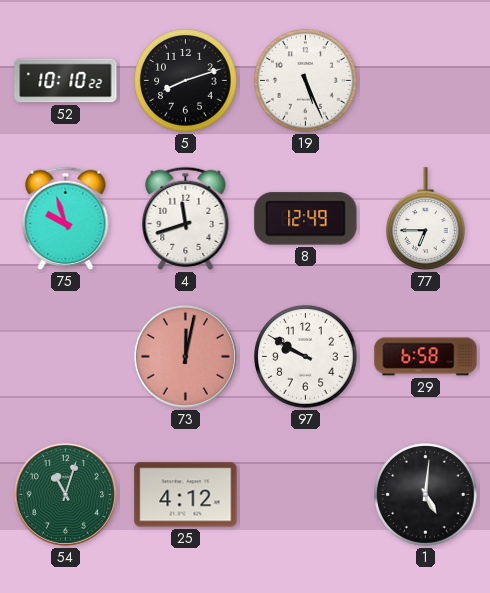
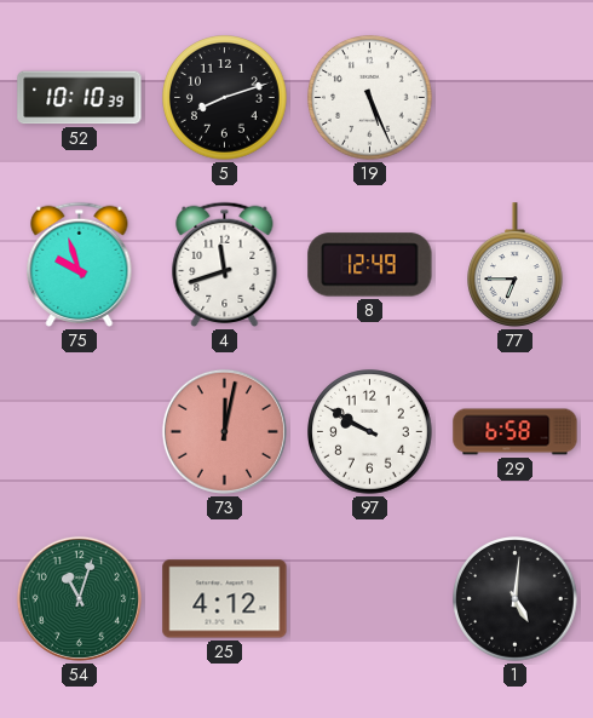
52: 10:10:22 -> 10:10:39
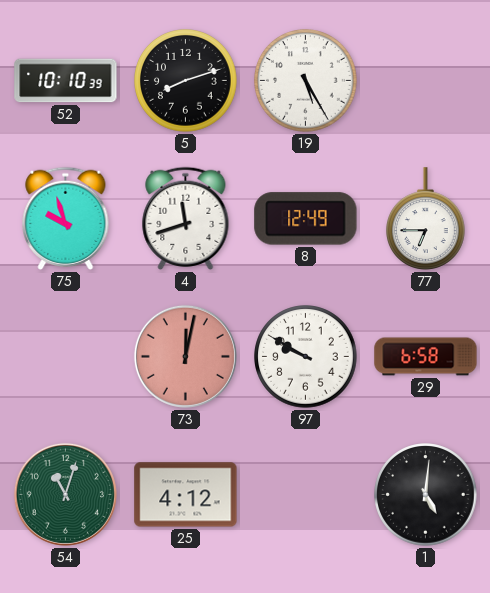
19: 5:26 -> 5:25
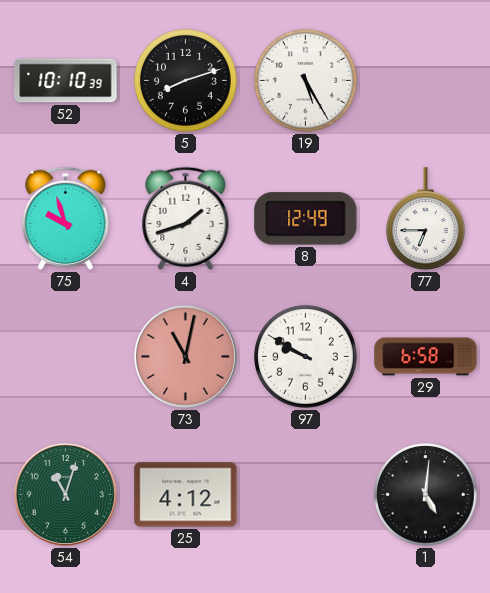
4: 11:42 -> 1:42
73: 12:02 -> 11:02
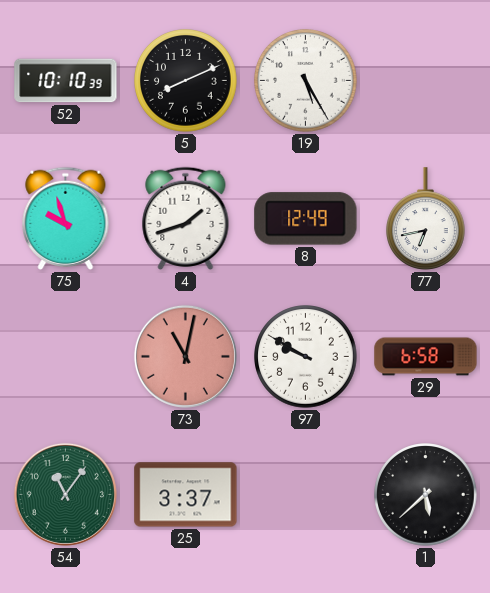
5: 8:12 -> 8:11
77: 6:45 -> 6:43
54: 11:03 -> 11:06
25: 4:12 -> 3:37
1: 5:01 -> 5:38
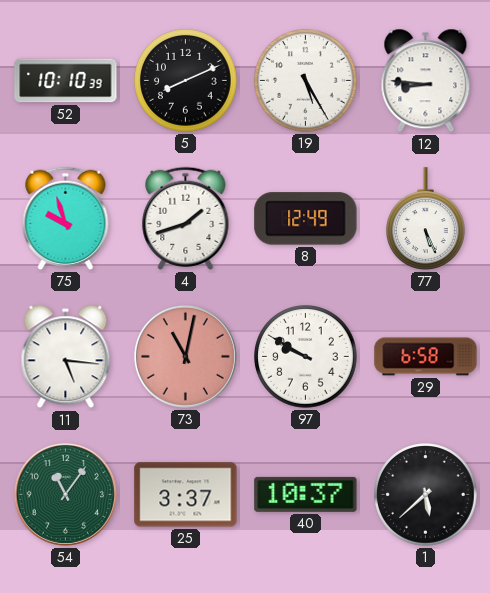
12: none -> 8:46
77: 6:43 -> 5:26
11: none -> 5:16
40: none -> 10:37
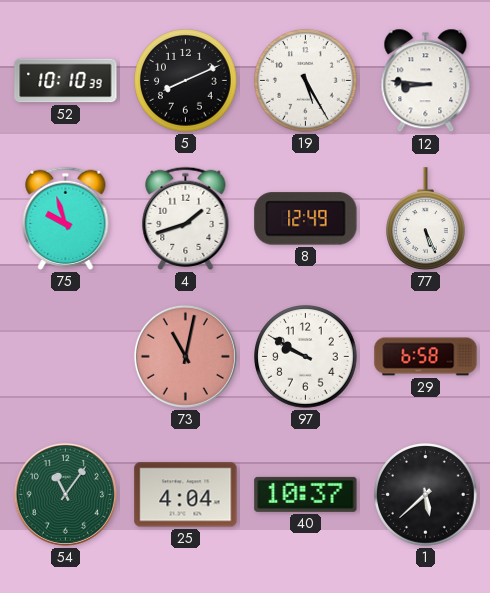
11: 5:16 -> none
25: 3:37 -> 4:04
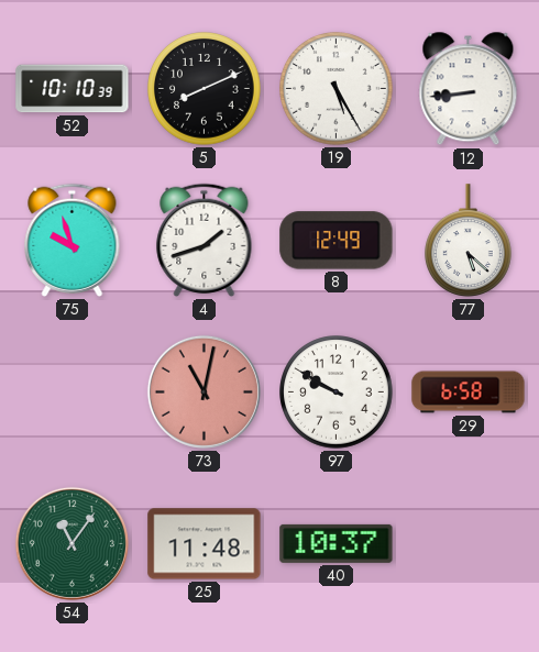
12: 8:46 -> 8:44
77: 5:26 -> 5:22
25: 4:04 -> 11:48
1: 5:38 -> none
